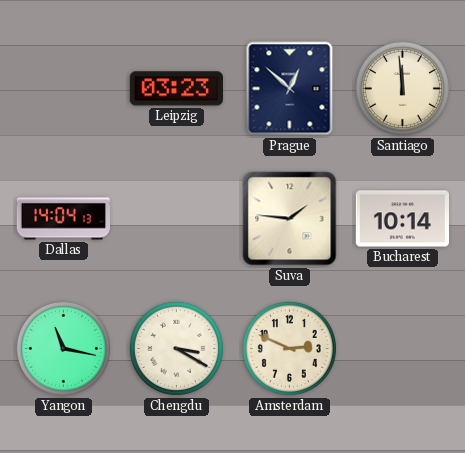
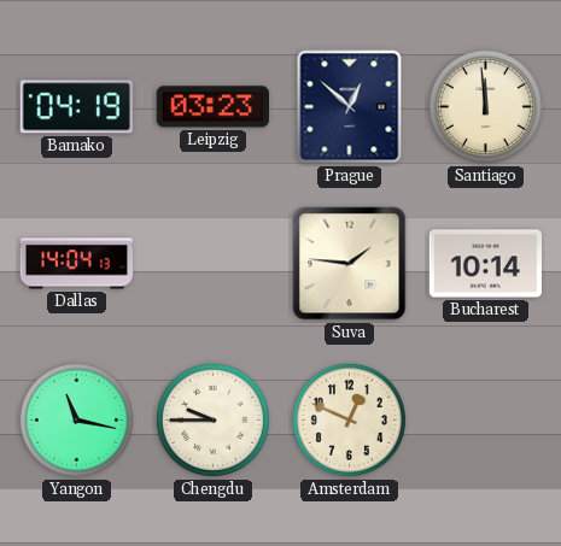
Bamako: none -> 04:19
Chengdu: 3:20 -> 9:45
Amsterdam: 2:49 -> 12:49
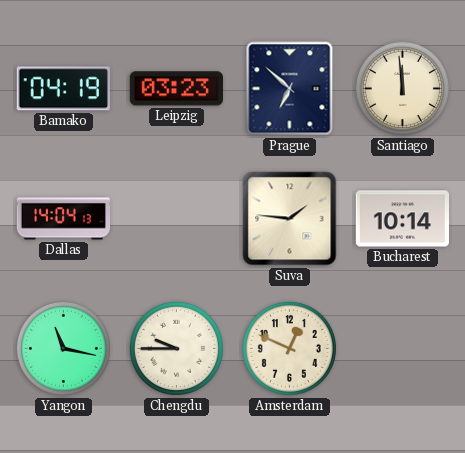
Prague: 12:52 -> 6:52
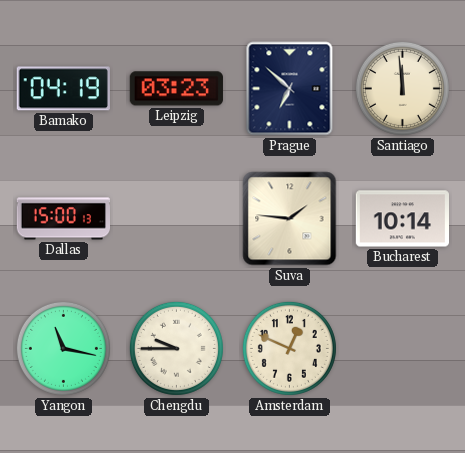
Dallas: 14:04 -> 15:00
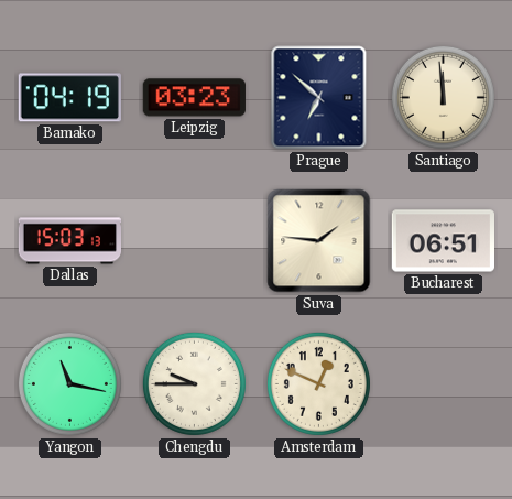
Dallas: 15:00 -> 15:03
Bucharest: 10:14 -> 06:51
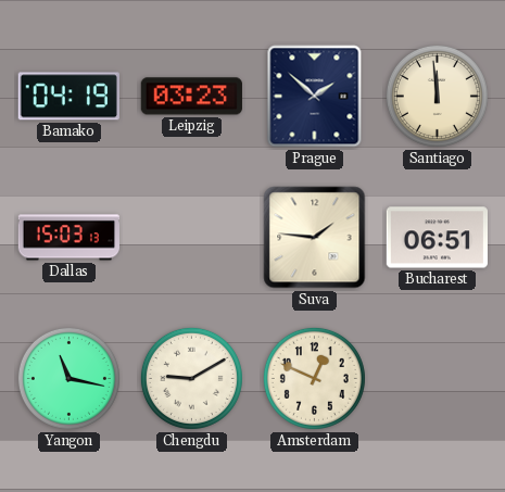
Prague: 6:52 -> 1:52
Chengdu: 9:45 -> 9:10
